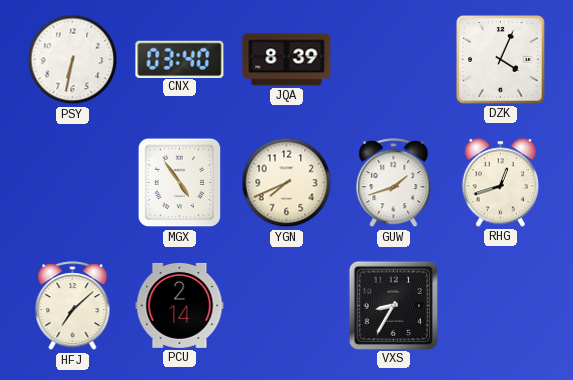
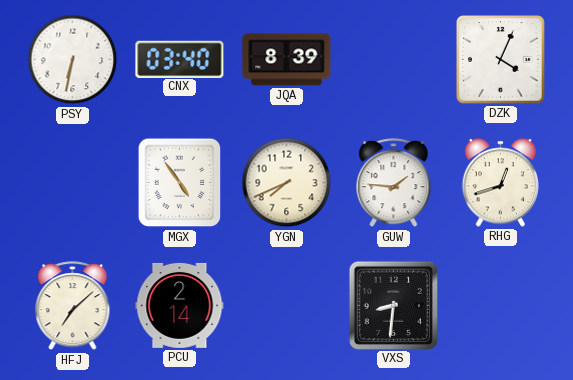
GUW: 1:42 -> 1:46
VXS: 8:35 -> 8:31
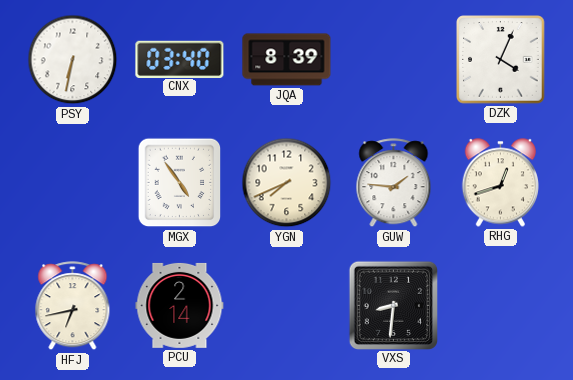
HFJ: 7:08 -> 6:43
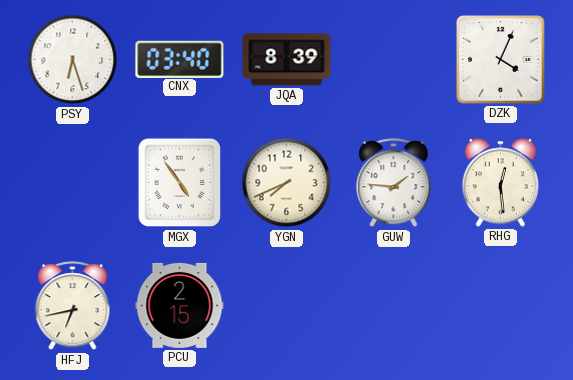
PSY: 6:32 -> 6:27
RHG: 12:42 -> 12:29
PCU: 2:14 -> 2:15
VXS: 8:31 -> none
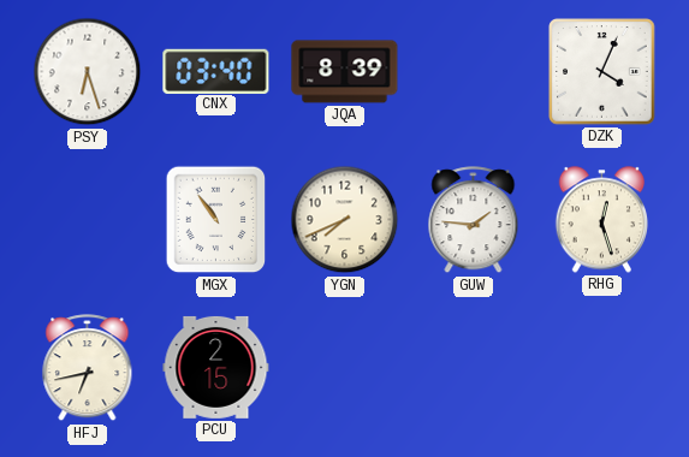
MGX: 4:54 -> 10:54
RHG: 12:29 -> 12:27
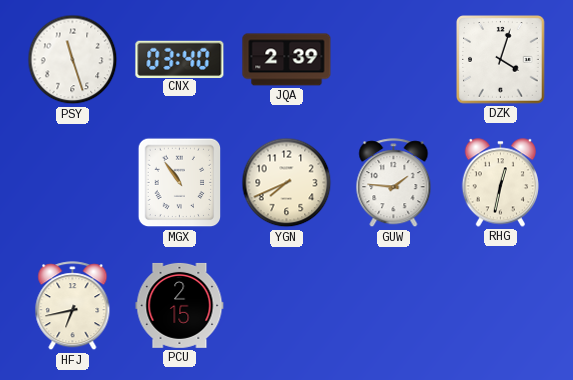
PSY: 6:27 -> 11:27
JQA: 8:39 -> 2:39
DZK: 4:04 -> 4:03
RHG: 12:27 -> 12:32
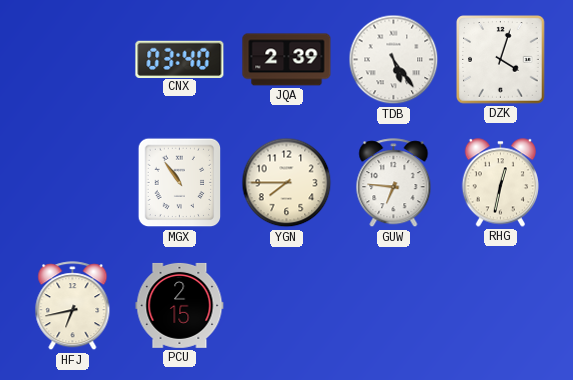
PSY: 11:27 -> none
TDB: none -> 5:24
YGN: 7:41 -> 7:45
GUW: 1:46 -> 6:46
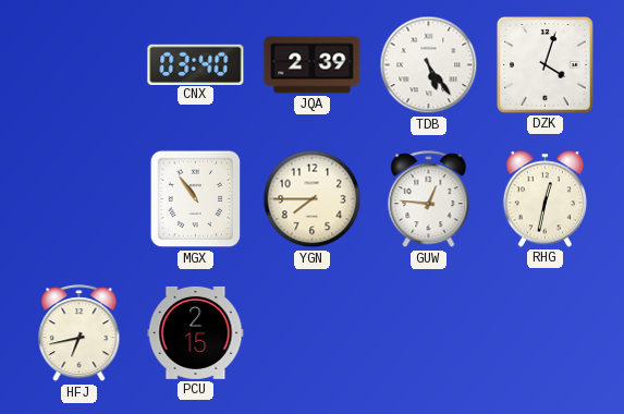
GUW: 6:46 -> 12:46
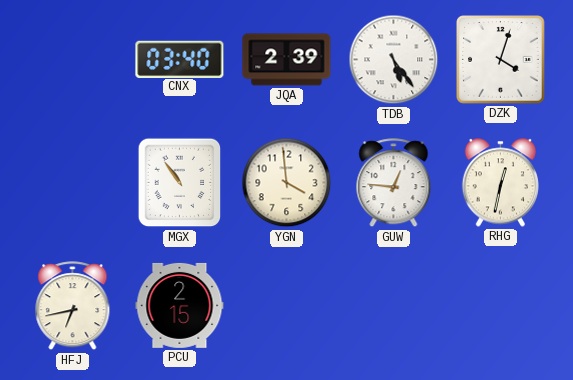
YGN: 7:45 -> 3:59
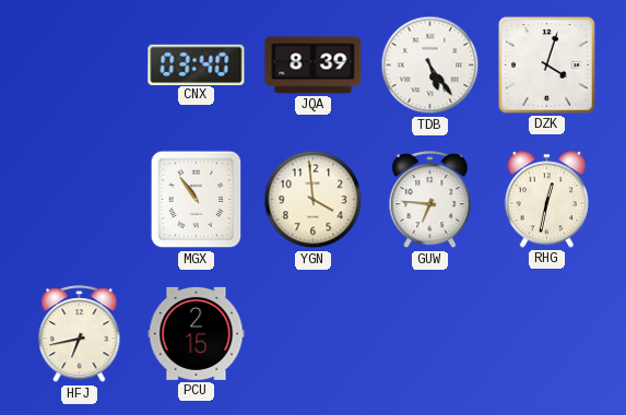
JQA: 2:39 -> 8:39
GUW: 12:46 -> 6:46
